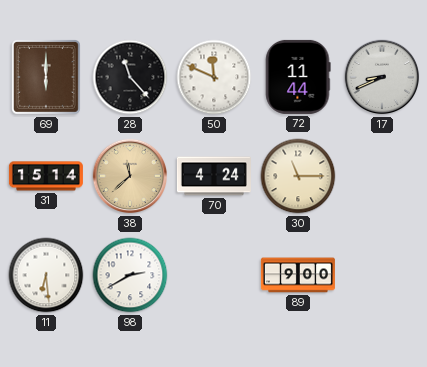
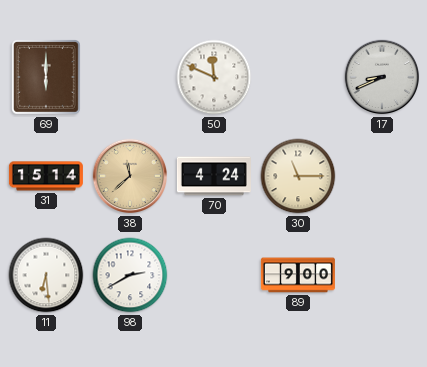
28: 11:23 -> none
72: 11:44 -> none
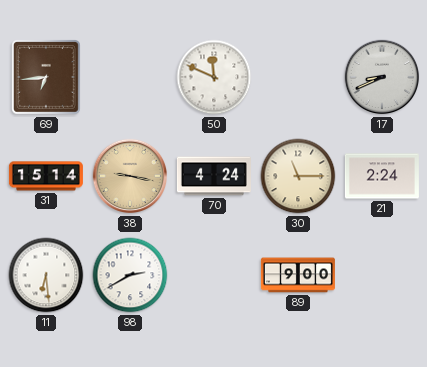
69: 6:00 -> 6:44
38: 11:38 -> 9:17
21: none -> 2:24
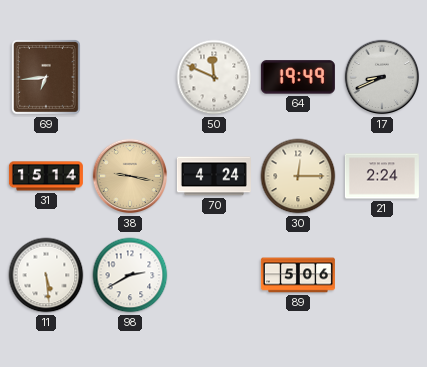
64: none -> 19:49
30: 11:15 -> 12:15
11: 6:29 -> 5:29
89: 9:00 -> 5:06
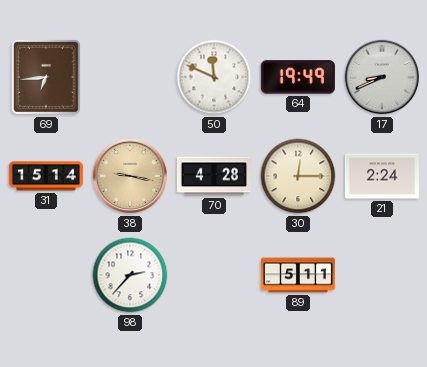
70: 4:24 -> 4:28
11: 5:29 -> none
98: 2:40 -> 2:37
89: 5:06 -> 5:11
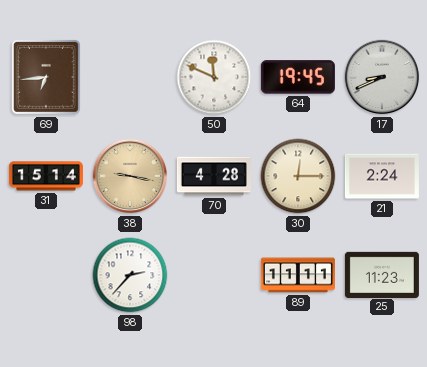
64: 19:49 -> 19:45
89: 5:11 -> 11:11
25: none -> 11:23
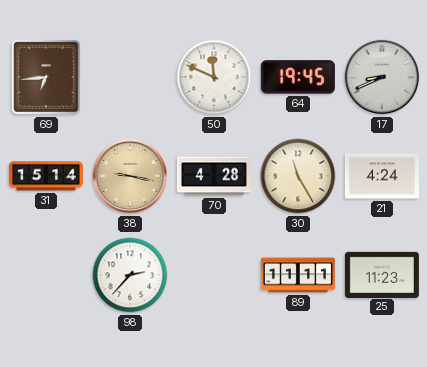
30: 12:15 -> 11:25
21: 2:24 -> 4:24
